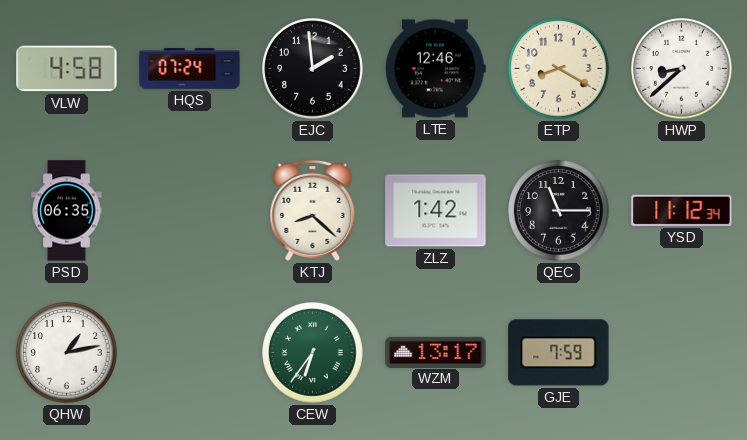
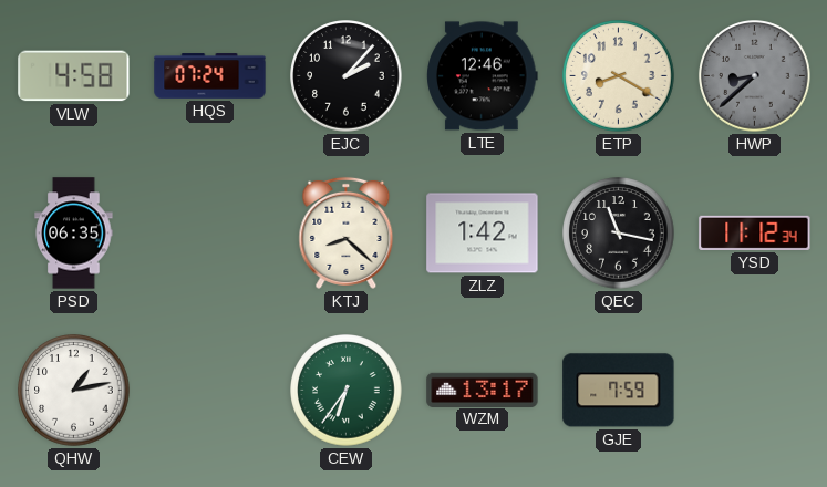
EJC: 1:59 -> 2:07
HWP dial: white -> grey
QEC: 11:15 -> 11:17
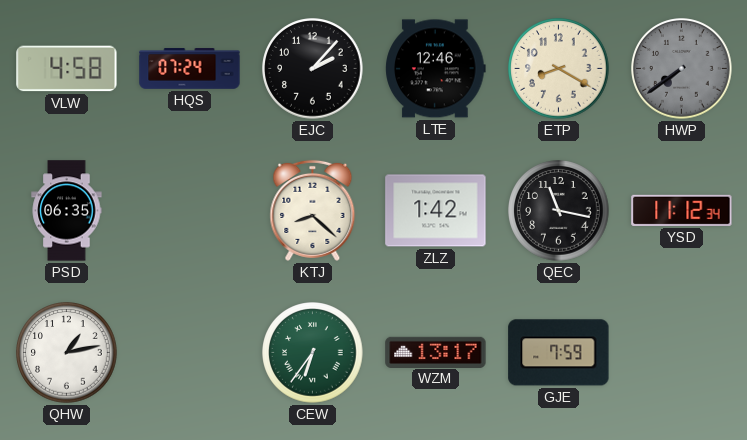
HWP: 8:38 -> 7:39
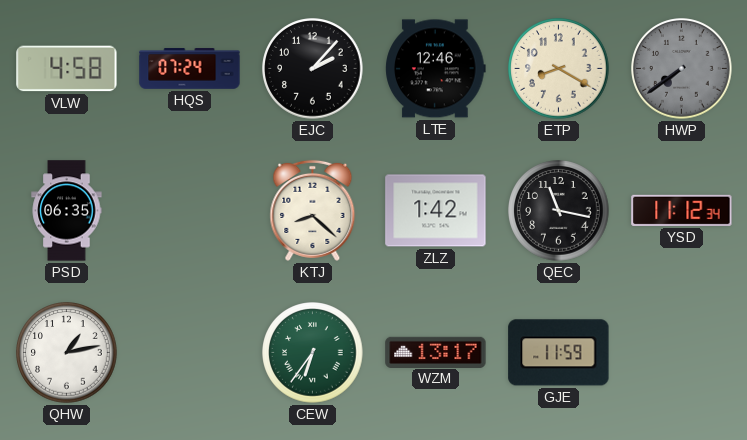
GJE: 7:59 -> 11:59
